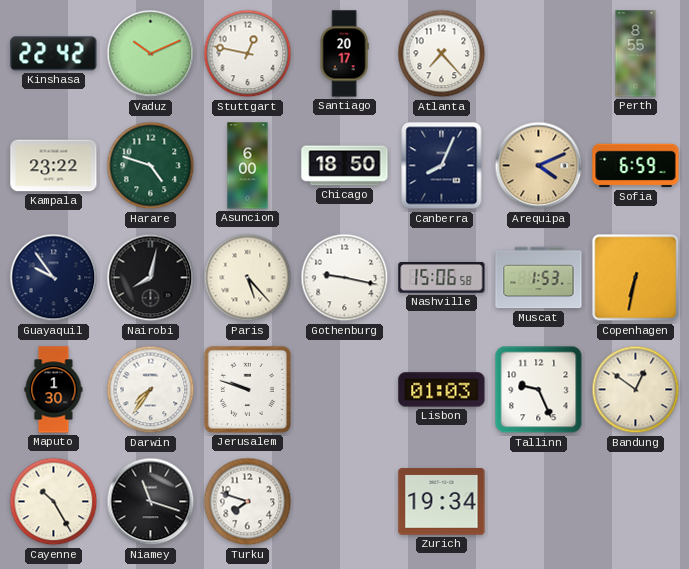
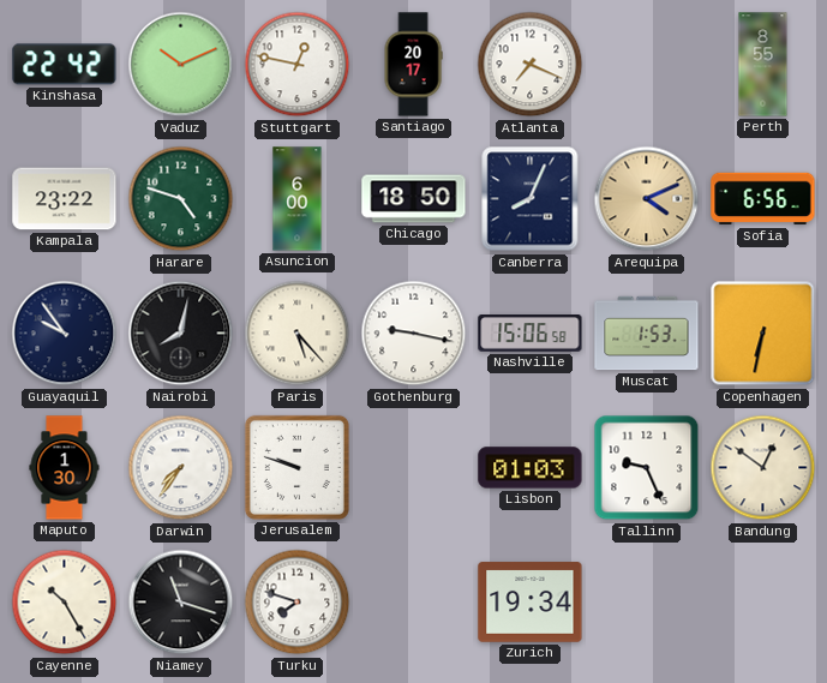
Atlanta: 7:23 -> 7:19
Sofia: 6:59 -> 6:56
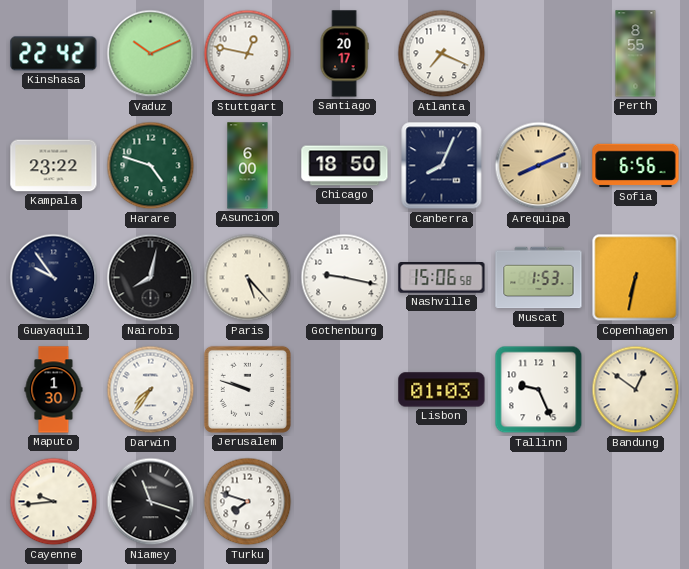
Arequipa: 4:11 -> 8:11
Cayenne: 10:25 -> 9:44
Zurich: 19:34 -> none
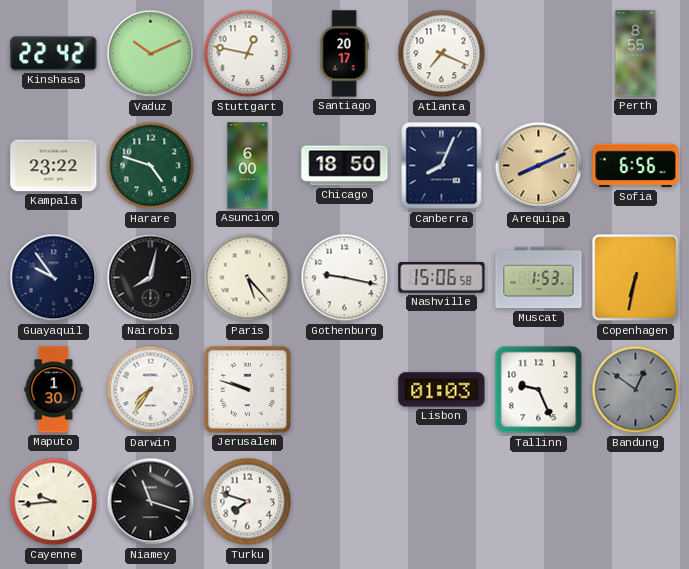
Bandung dial: cream -> grey
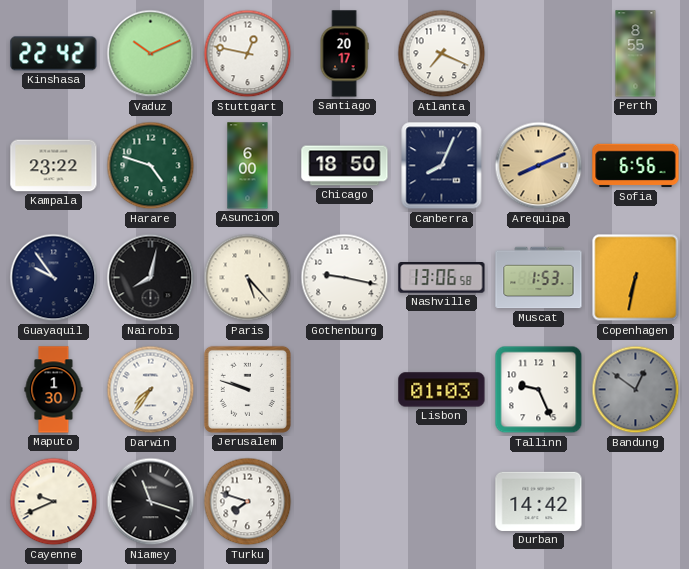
Nashville: 15:06 -> 13:06
Cayenne: 9:44 -> 9:41
Durban: none -> 14:42
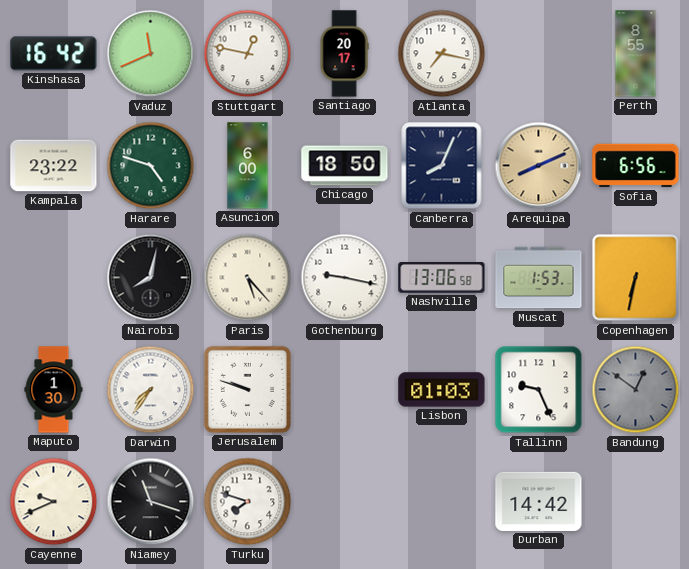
Kinshasa: 22:42 -> 16:42
Vaduz: 10:11 -> 11:41
Atlanta: 7:19 -> 7:17
Guayaquil: 9:54 -> none
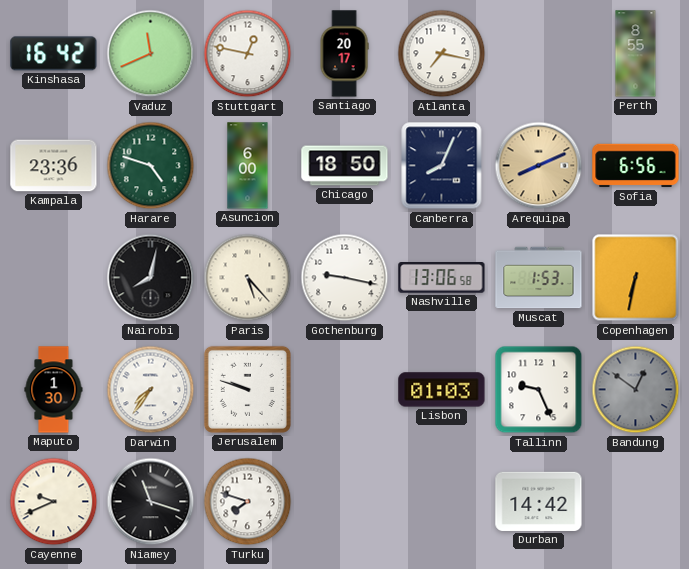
Kampala: 23:22 -> 23:36
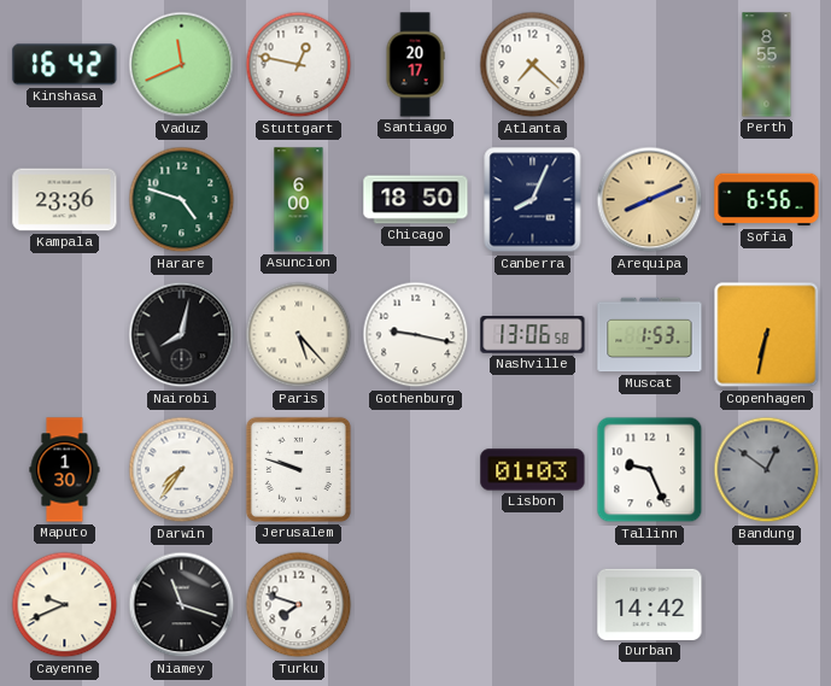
Atlanta: 7:17 -> 7:22
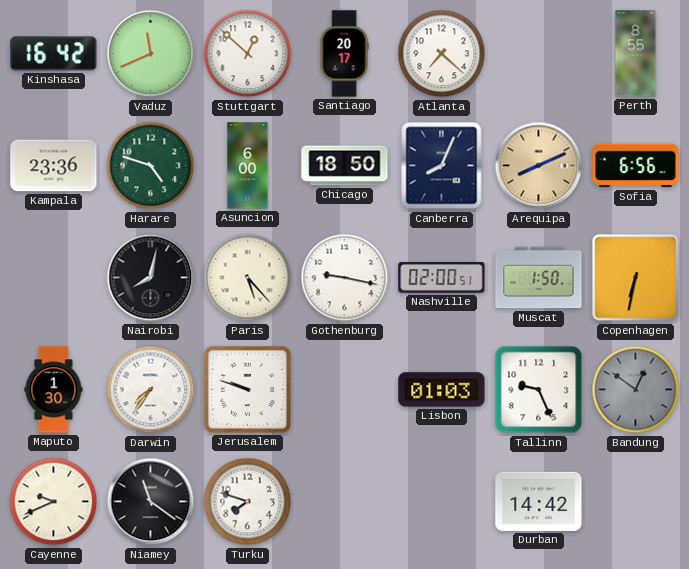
Stuttgart: 12:47 -> 12:52
Nashville: 13:06 -> 02:00
Muscat: 1:53 -> 1:50
Niamey: 11:18 -> 11:21
